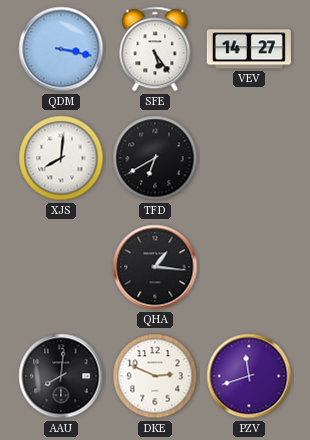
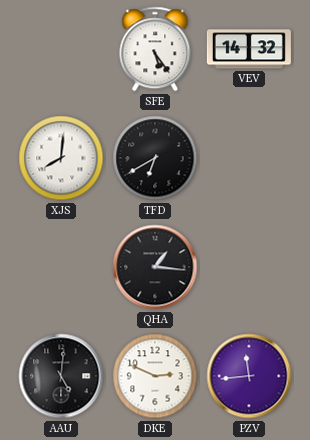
QDM: 3:17 -> none
VEV: 14:27 -> 14:32
AAU: 8:01 -> 5:01
PZV: 11:42 -> 11:44
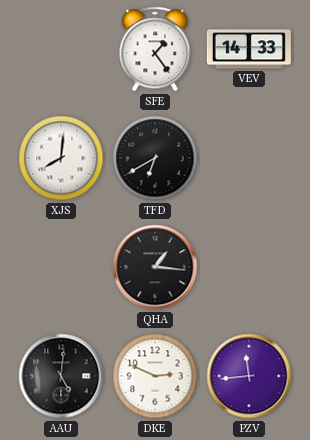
SFE: 5:24 -> 1:24
VEV: 14:32 -> 14:33
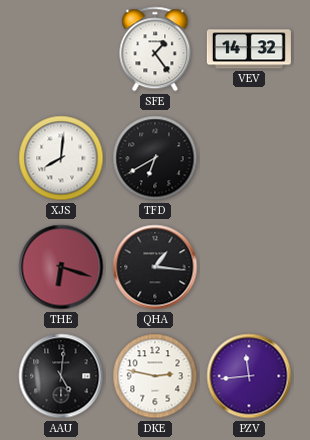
VEV: 14:33 -> 14:32
THE: none -> 6:18
DKE: 2:49 -> 2:47
